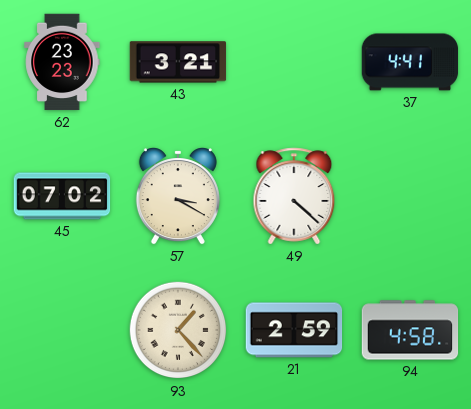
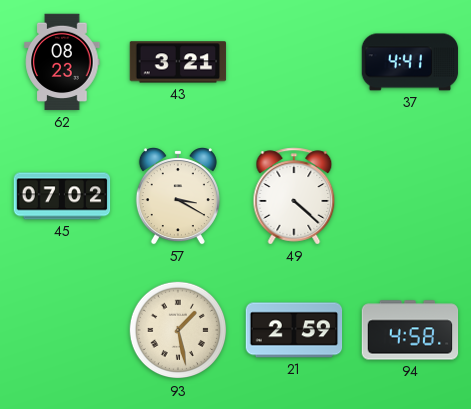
62: 23:23 -> 08:23
93: 1:23 -> 1:28
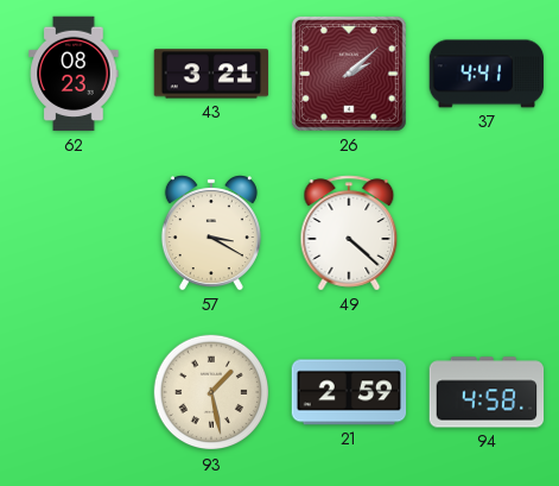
26: none -> 2:08
45: 07:02 -> none
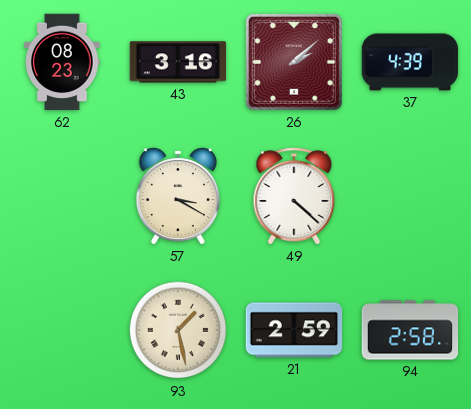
43: 3:21 -> 3:16
37: 4:41 -> 4:39
94: 4:58 -> 2:58
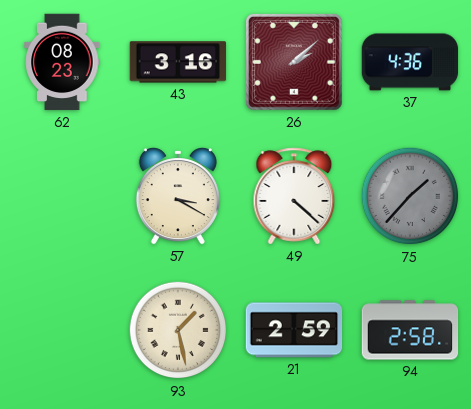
37: 4:39 -> 4:36
75: none -> 1:37
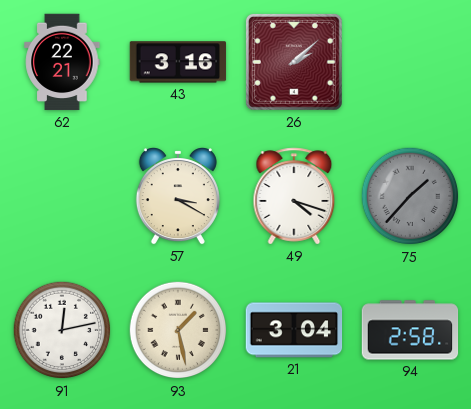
62: 08:23 -> 22:21
37: 4:36 -> none
49: 4:22 -> 4:18
91: none -> 12:13
21: 2:59 -> 3:04
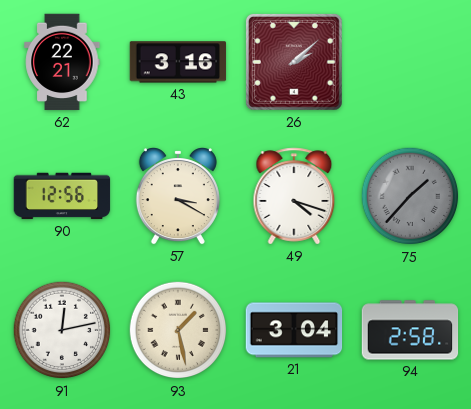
90: none -> 12:56
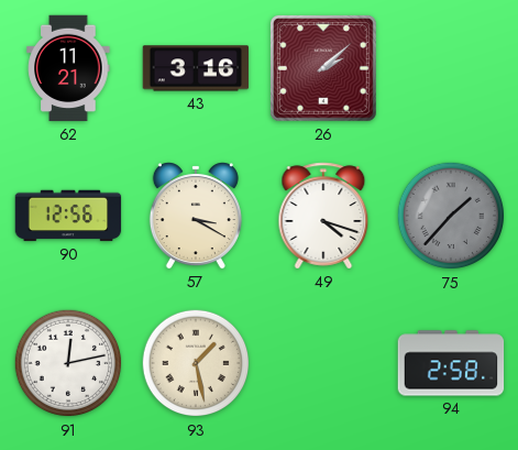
62: 22:21 -> 11:21
21: 3:04 -> none
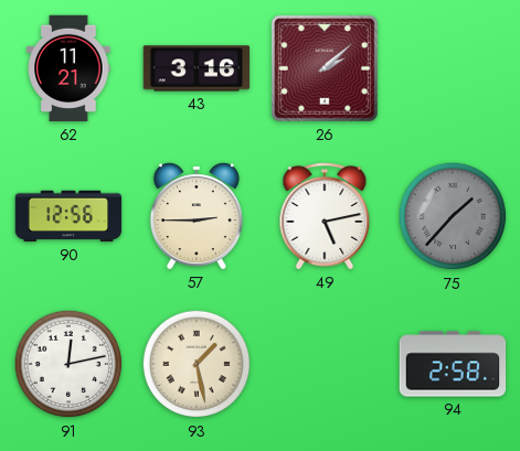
57: 3:20 -> 2:45
49: 4:18 -> 5:13
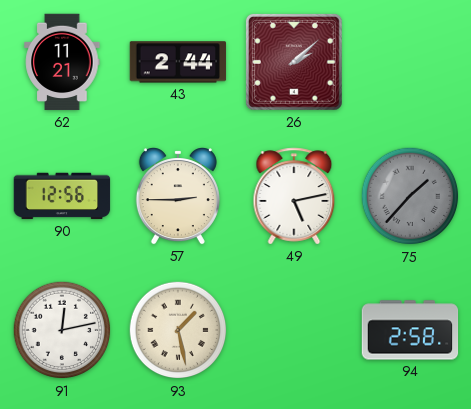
43: 3:16 -> 2:44
